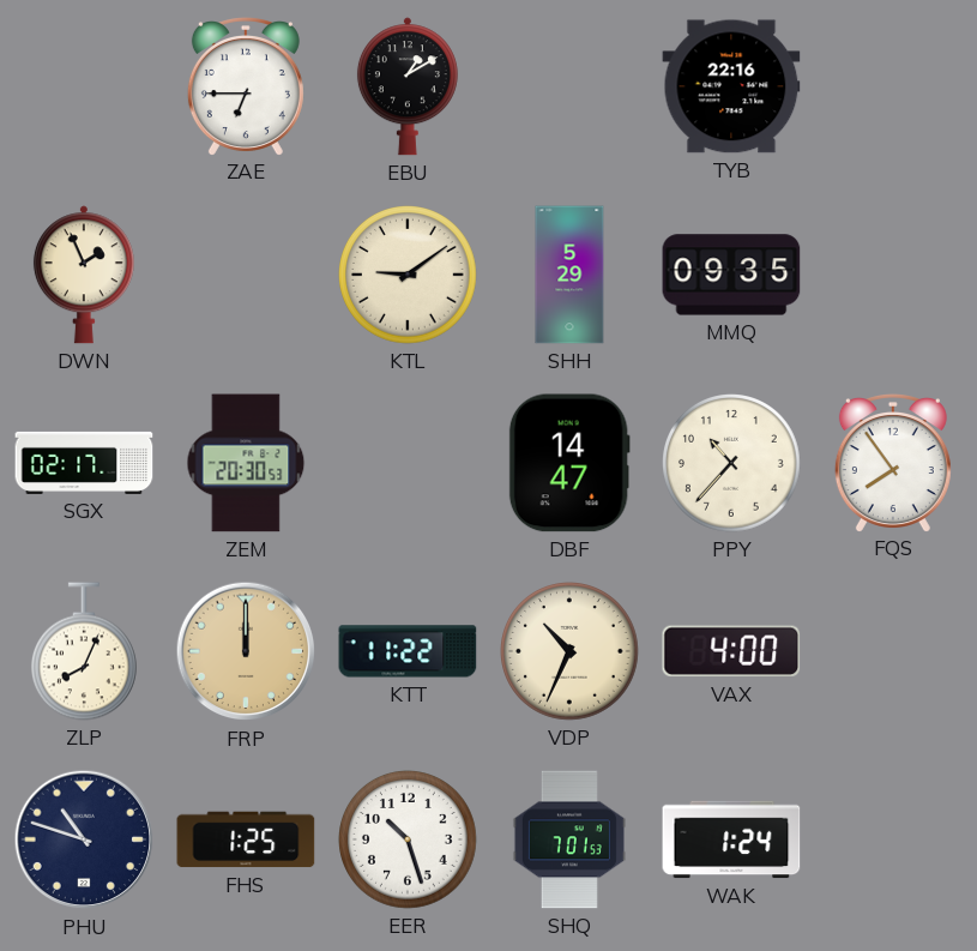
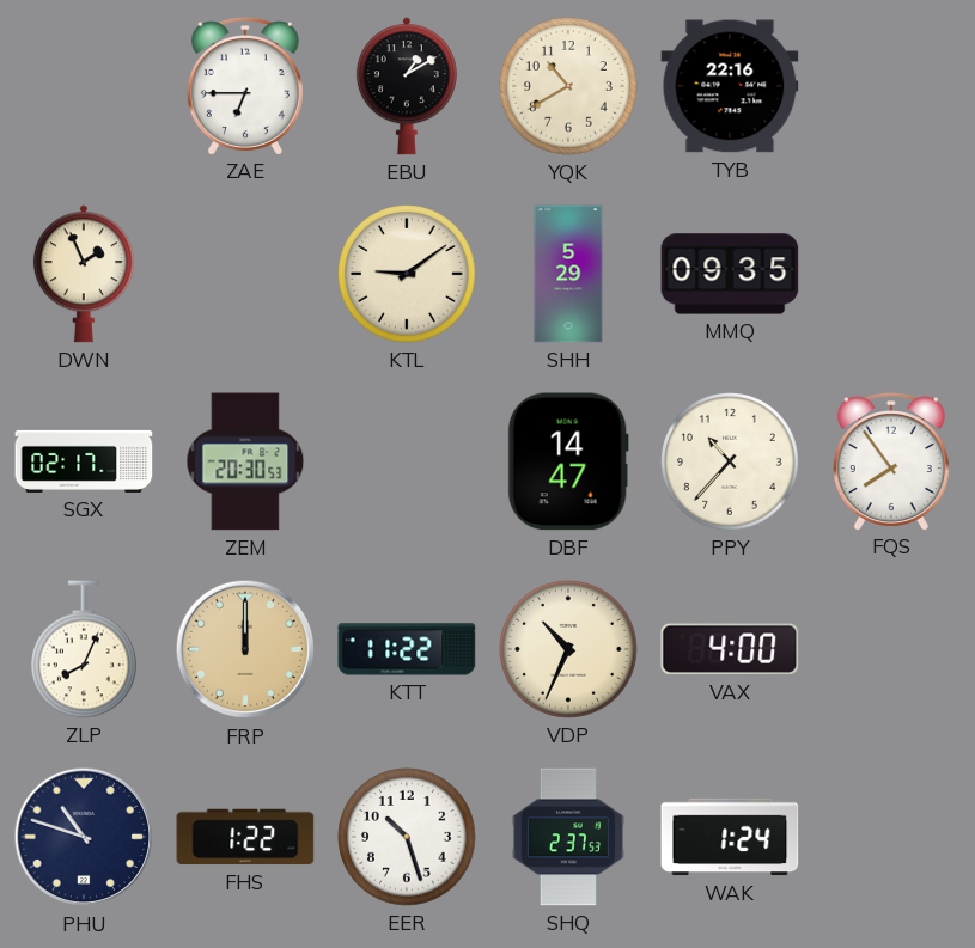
YQK: none -> 10:40
FHS: 1:25 -> 1:22
SHQ: 7:01 -> 2:37
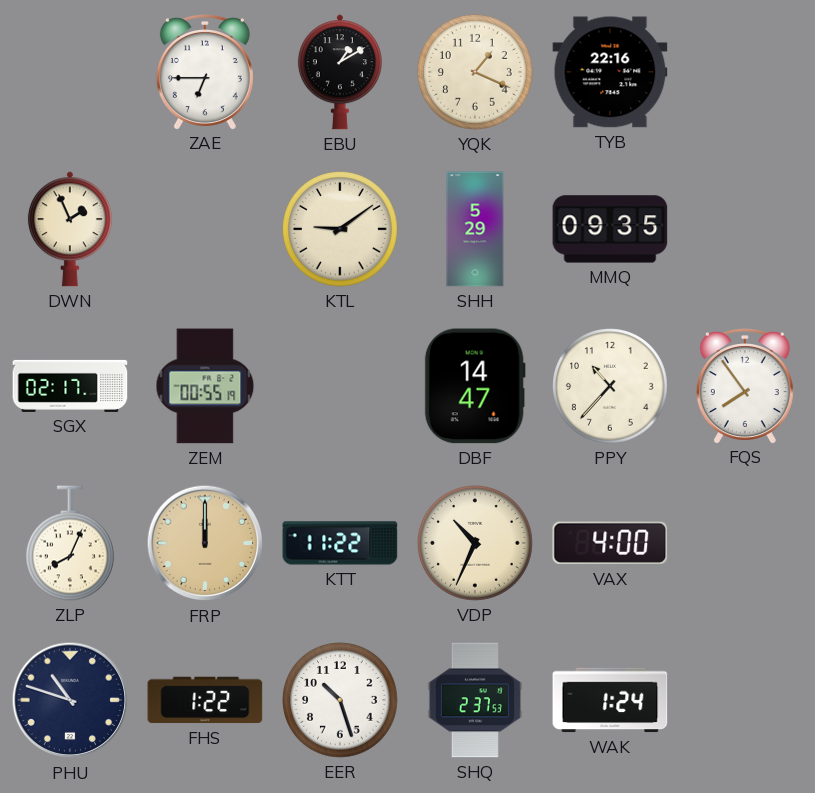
YQK: 10:40 -> 1:19
ZEM: 20:30 -> 00:55
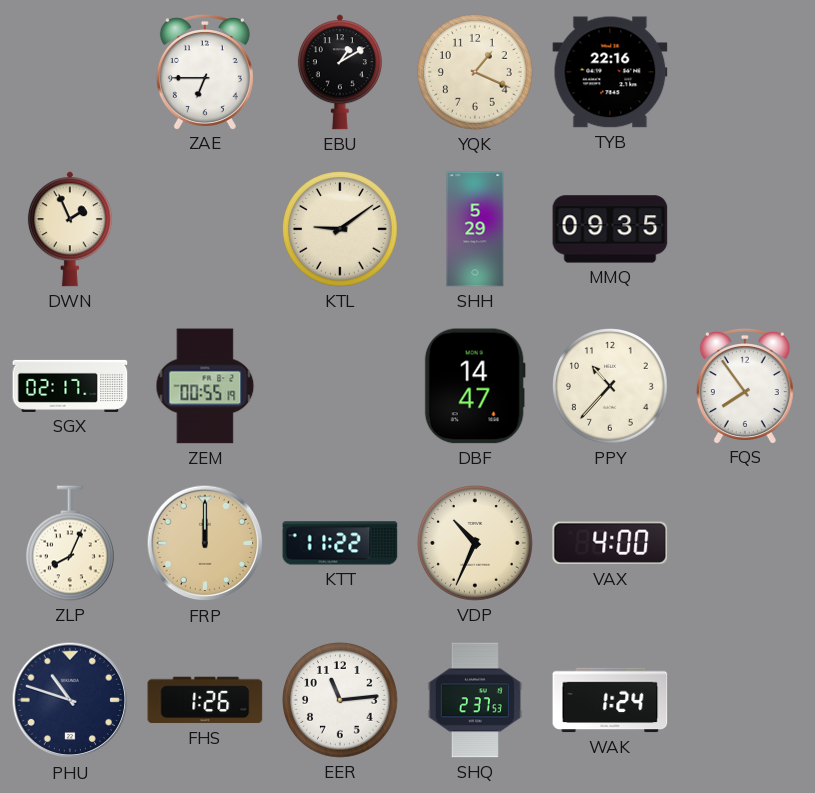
FHS: 1:22 -> 1:26
EER: 10:27 -> 11:14
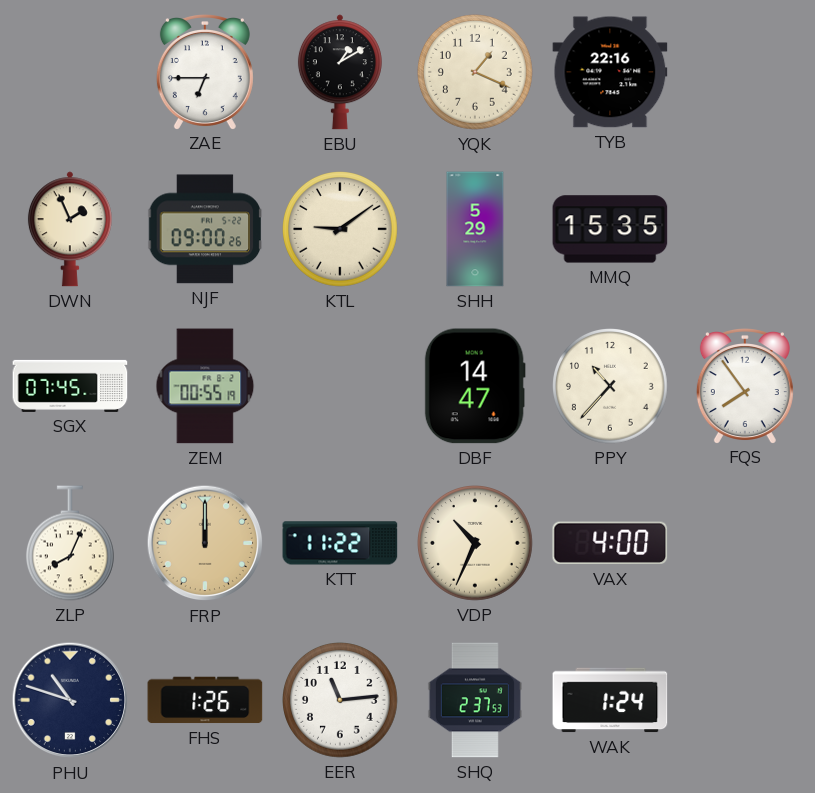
NJF: none -> 09:00
MMQ: 09:35 -> 15:35
SGX: 02:17 -> 07:45
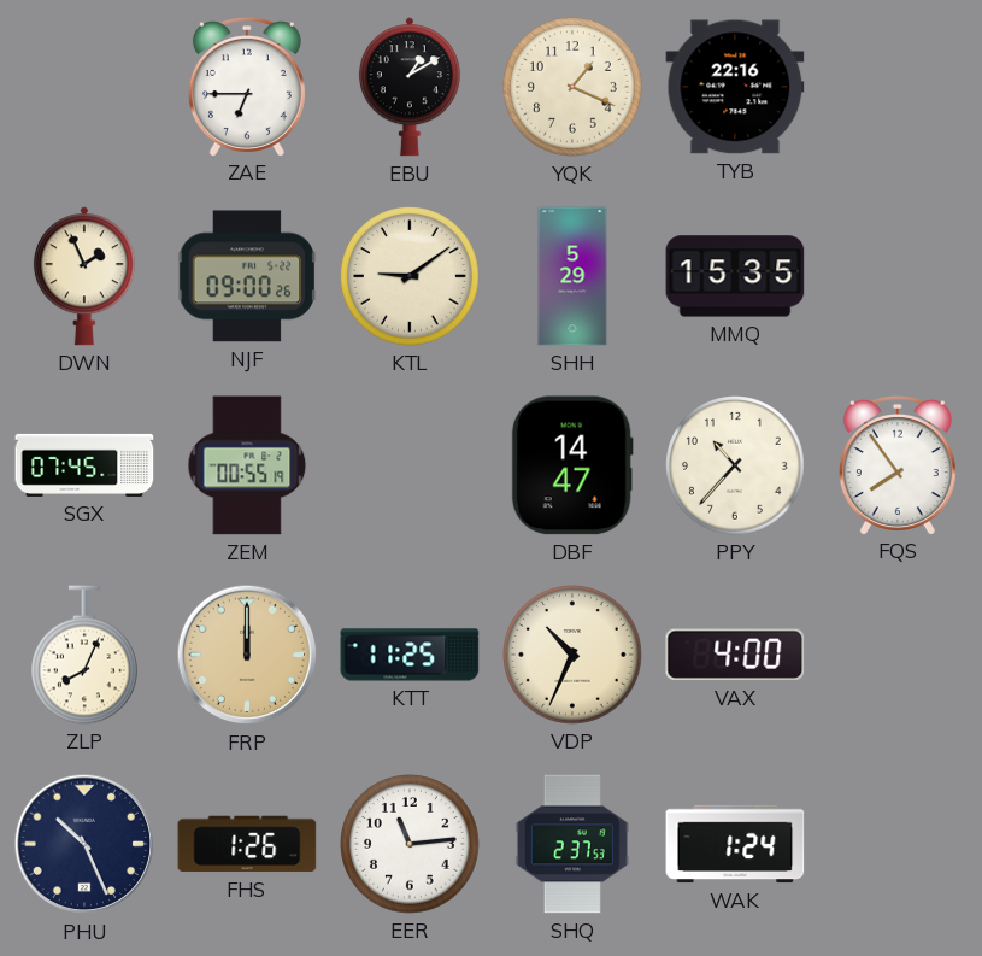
KTT: 11:22 -> 11:25
PHU: 10:48 -> 10:26
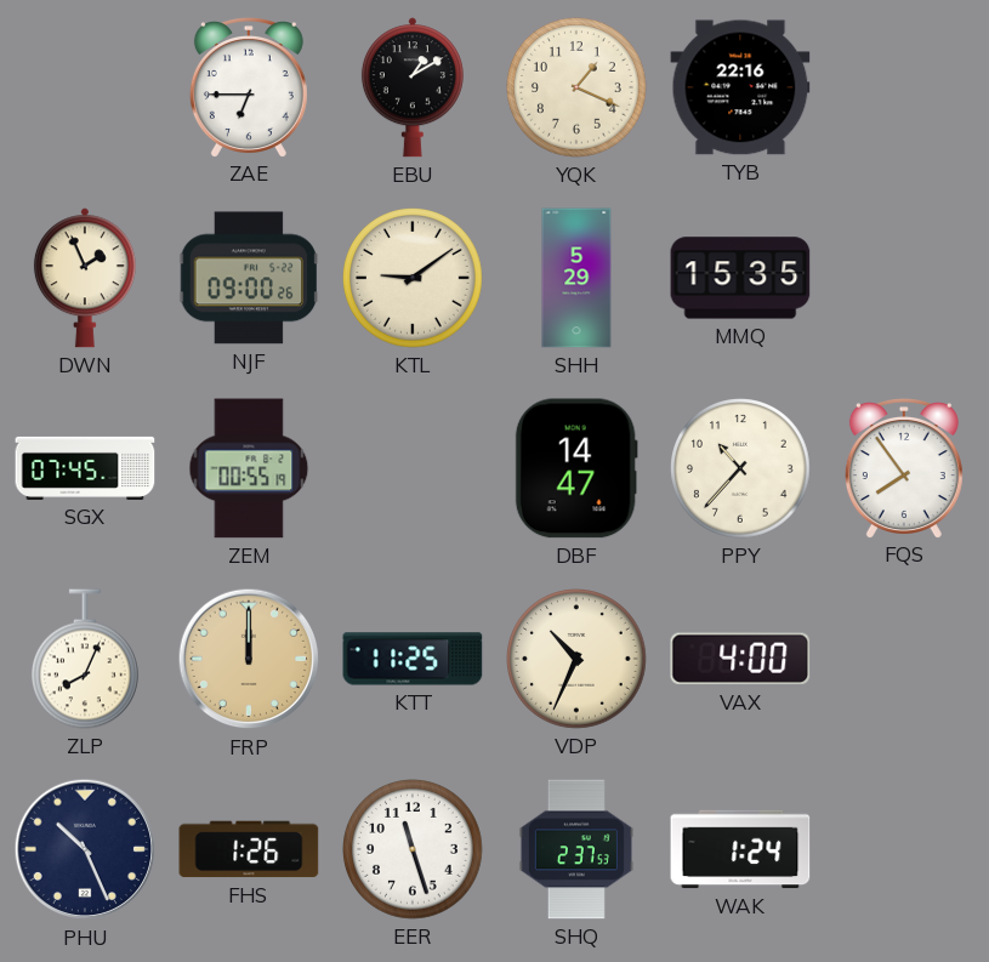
EER: 11:14 -> 11:27
